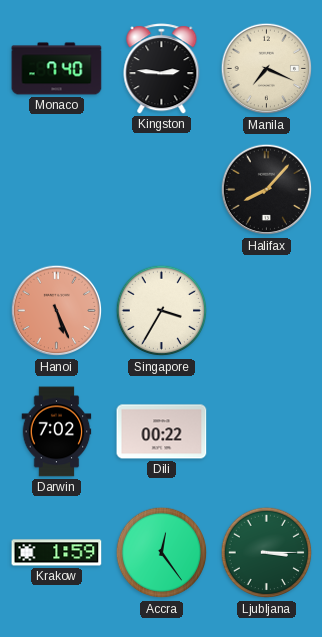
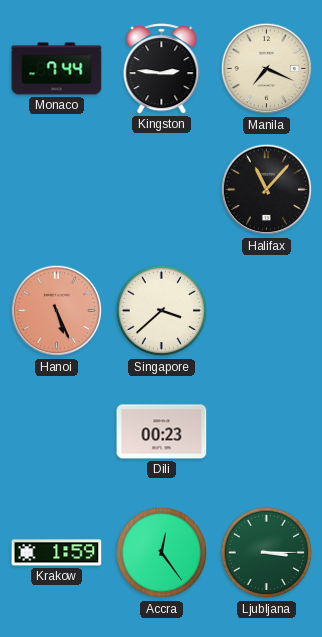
Monaco: 7:40 -> 7:44
Halifax: 8:07 -> 11:07
Singapore: 3:35 -> 3:38
Darwin: 7:02 -> none
Dili: 00:22 -> 00:23
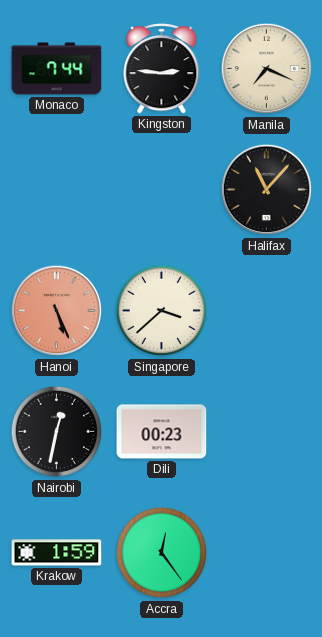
Nairobi: none -> 12:32
Ljubljana: 3:15 -> none
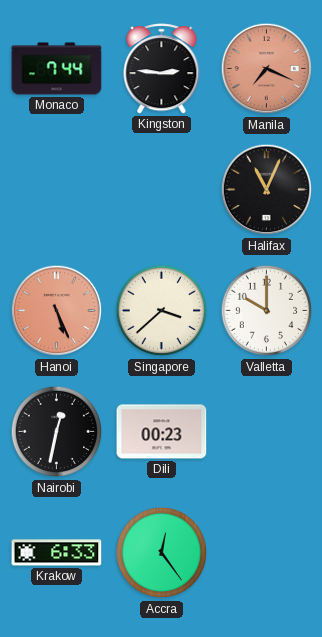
Manila dial: cream -> salmon
Halifax: 11:07 -> 11:04
Valletta: none -> 10:00
Krakow: 1:59 -> 6:33
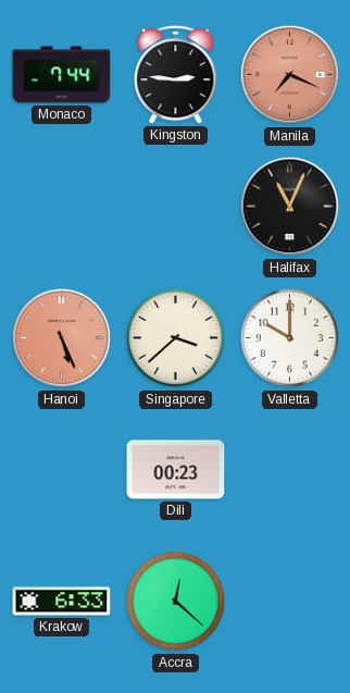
Nairobi: 12:32 -> none
Accra: 12:24 -> 12:22
